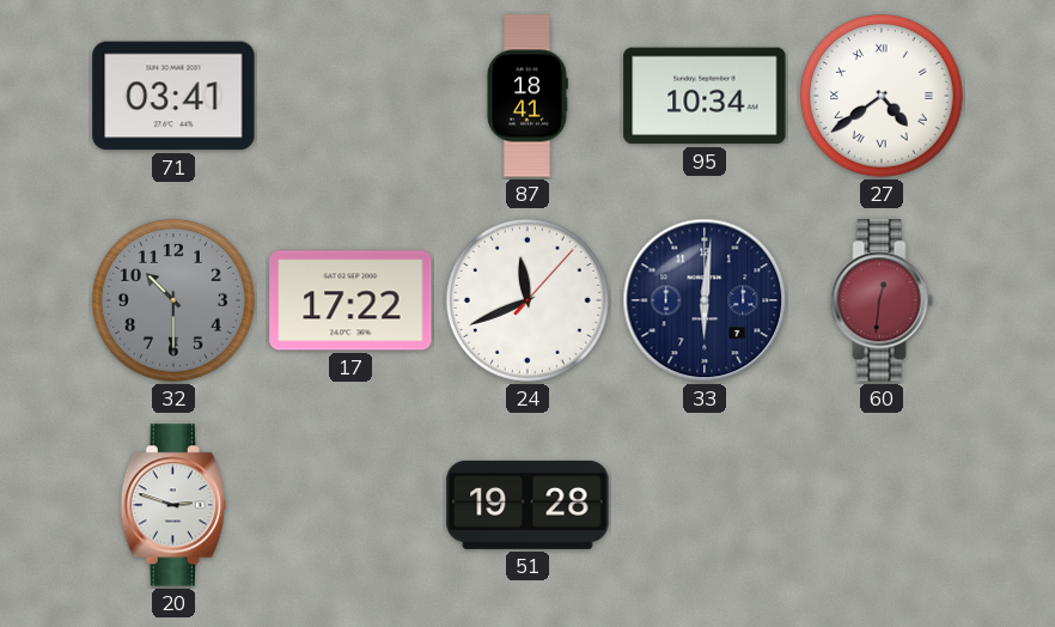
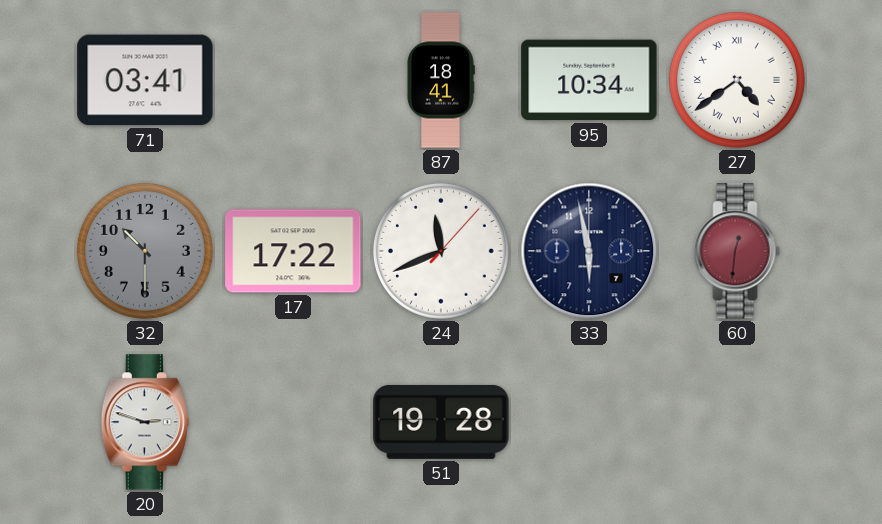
33: 6:01 -> 5:58
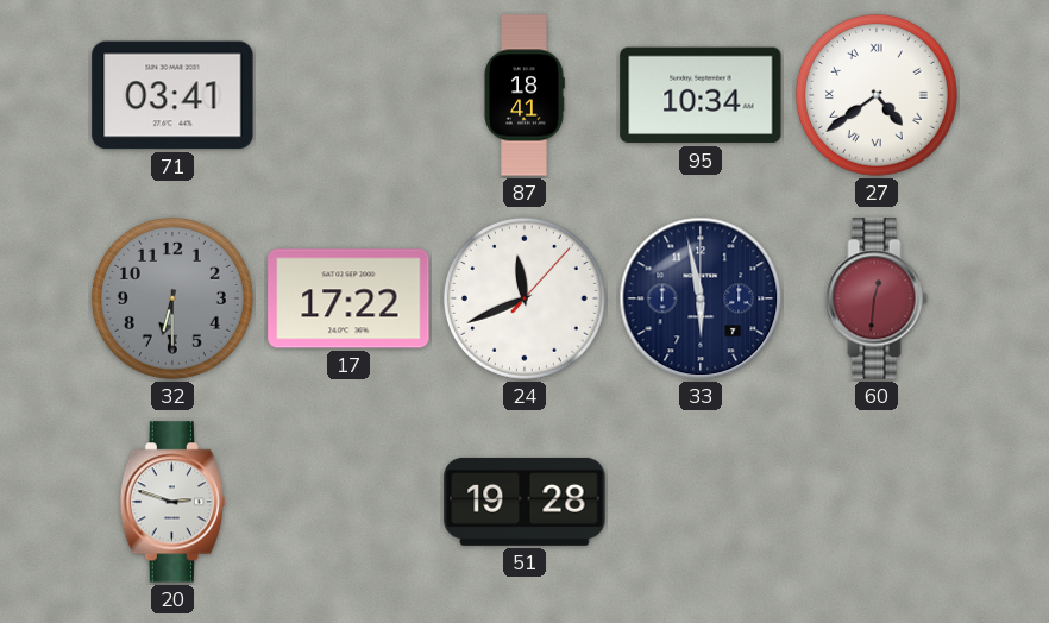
32: 10:30 -> 6:30
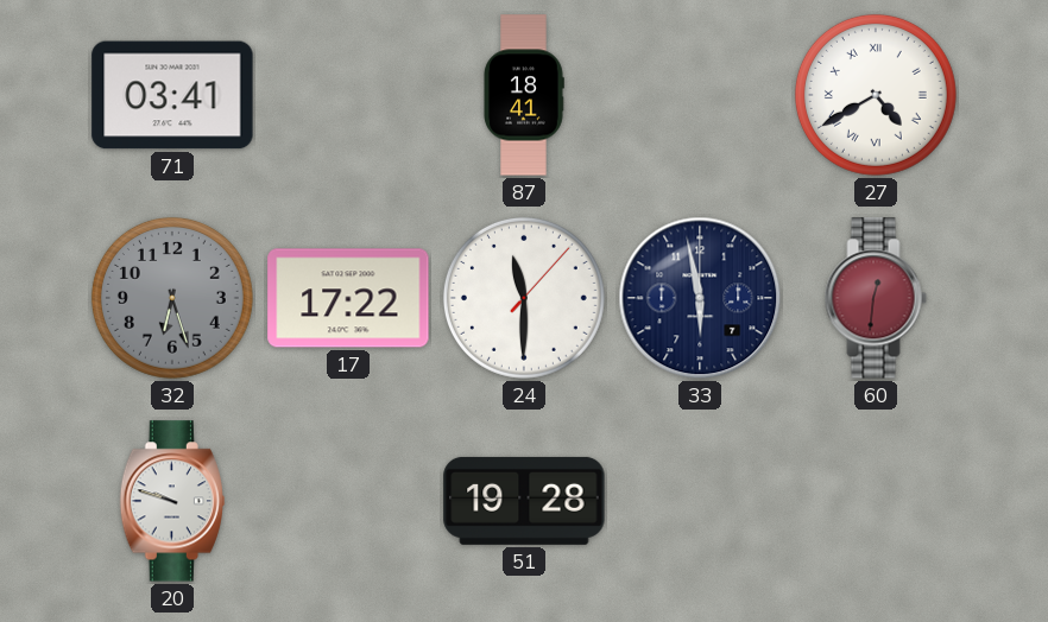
95: 10:34 -> none
27: 4:39 -> 4:40
32: 6:30 -> 6:27
24: 11:41 -> 11:30
20: 2:48 -> 9:48
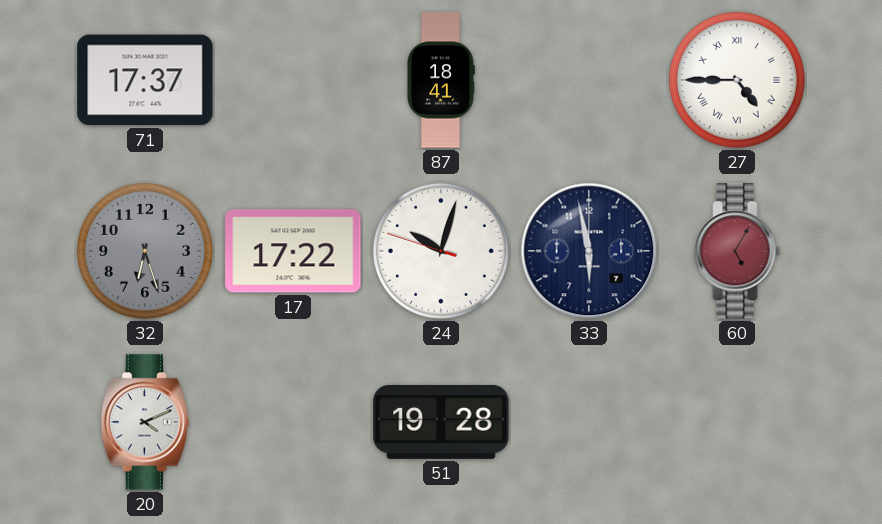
71: 03:41 -> 17:37
27: 4:40 -> 4:45
24: 11:30 -> 10:02
60: 12:31 -> 5:05
20: 9:48 -> 4:11
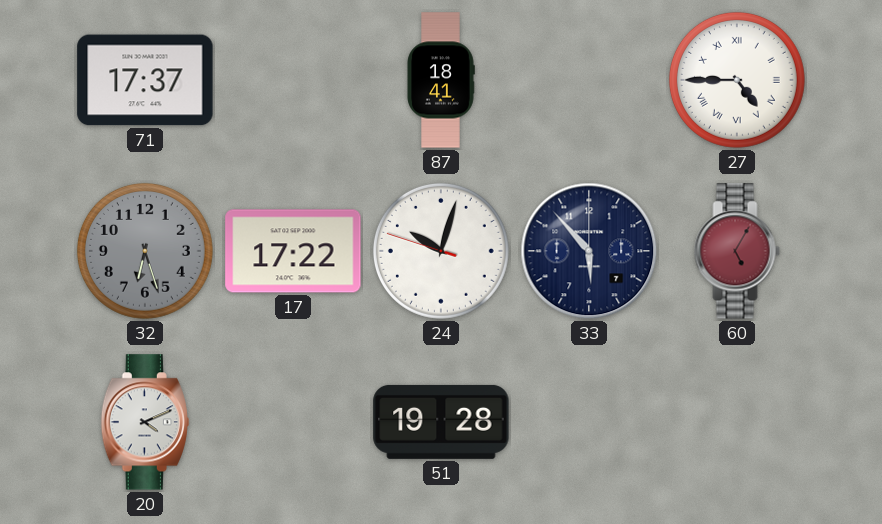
33: 5:58 -> 5:53
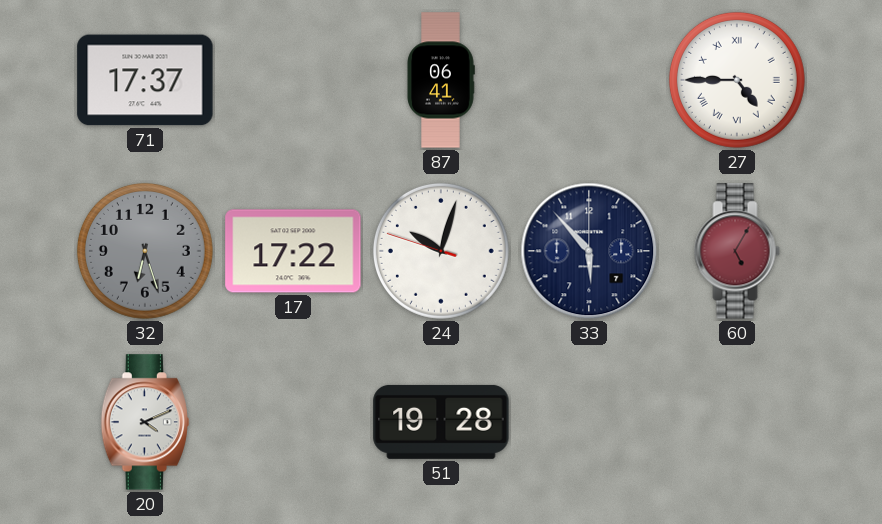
87: 18:41 -> 06:41
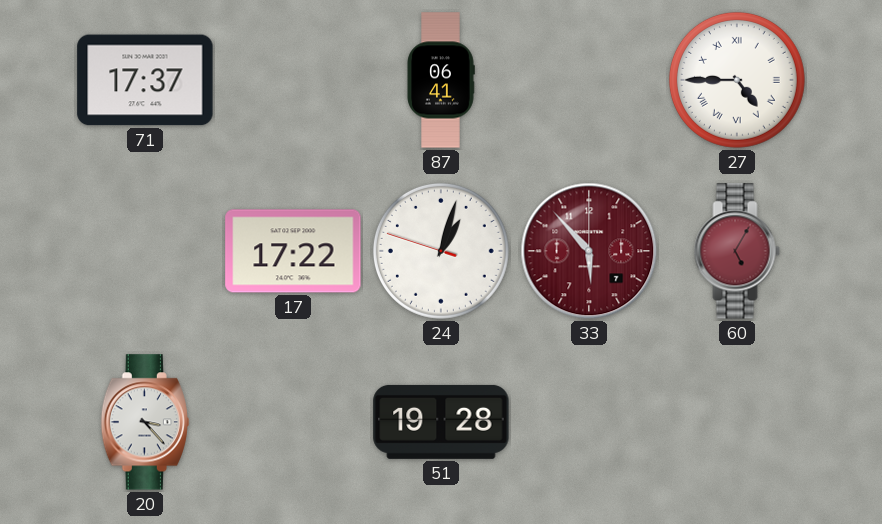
32: 6:27 -> none
24: 10:02 -> 1:02
33 dial: navy -> burgundy
20: 4:11 -> 3:23
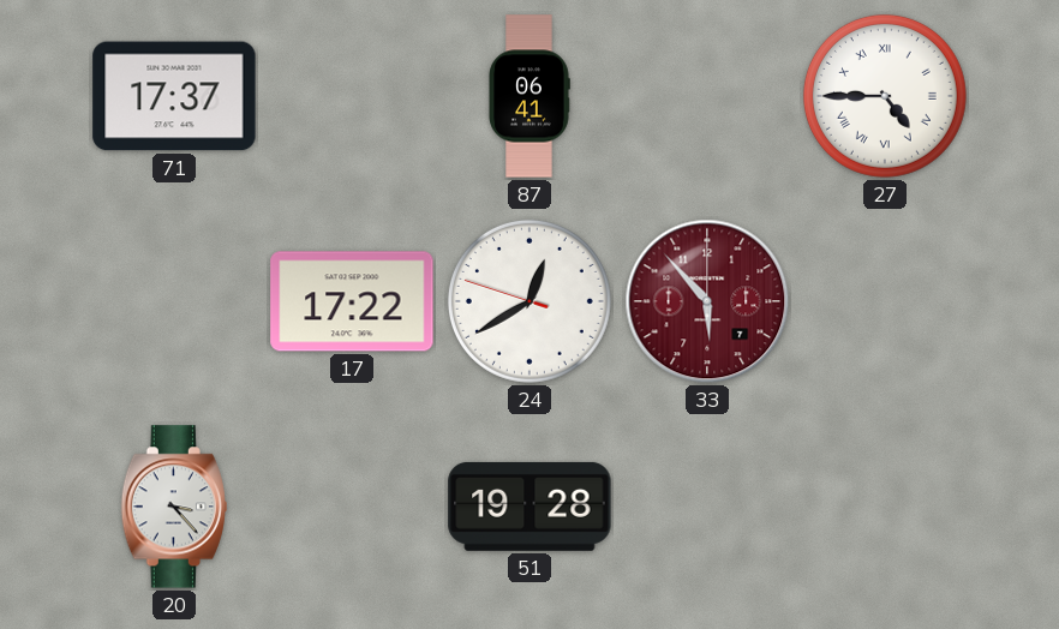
24: 1:02 -> 12:39
60: 5:05 -> none
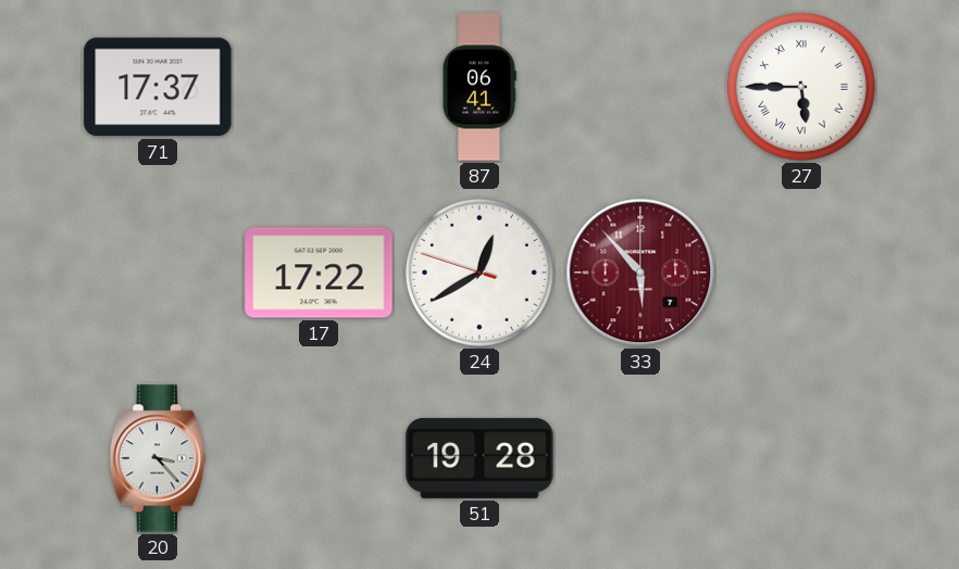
27: 4:45 -> 5:45
